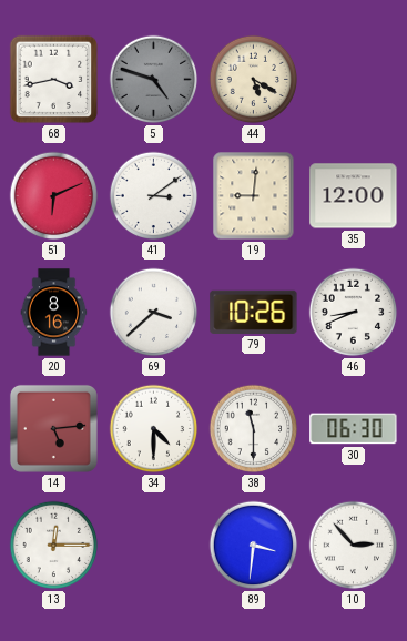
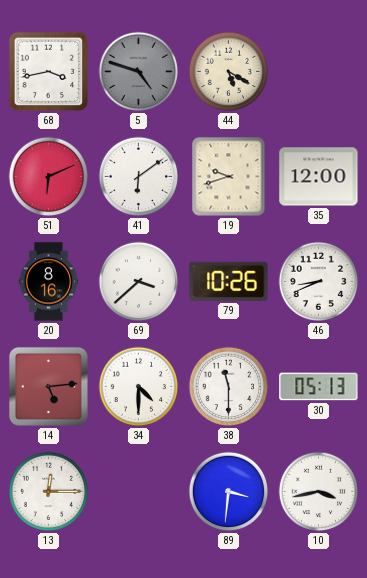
41: 3:09 -> 6:09
19: 9:01 -> 9:42
30: 06:30 -> 05:13
10: 2:53 -> 3:43
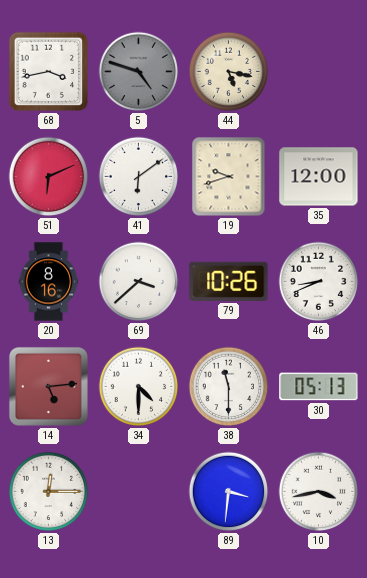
44: 5:20 -> 5:17
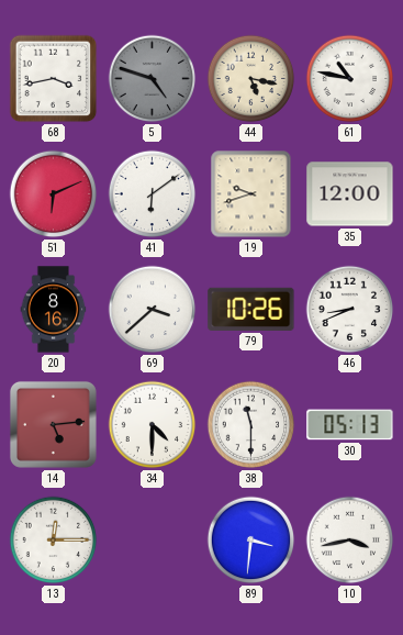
61: none -> 10:47
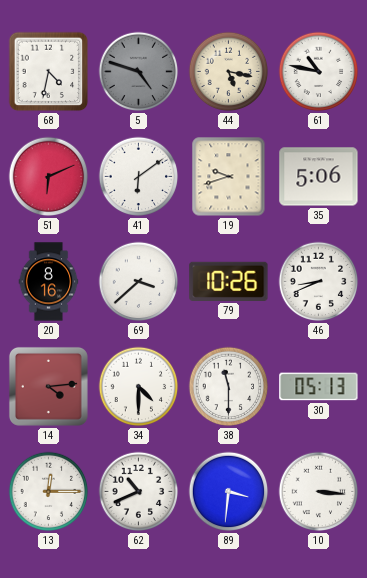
68: 3:43 -> 4:32
35: 12:00 -> 5:06
14: 5:14 -> 4:14
62: none -> 10:41
10: 3:43 -> 3:16
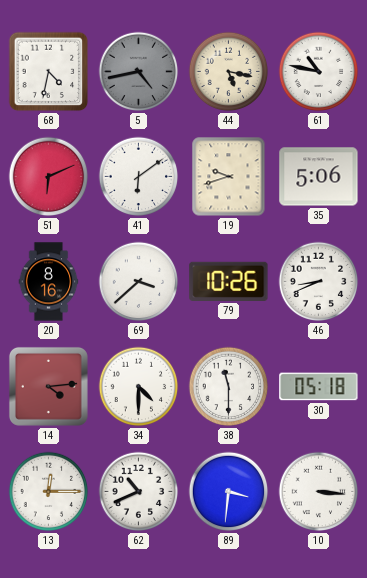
5: 4:48 -> 4:43
30: 05:13 -> 05:18
